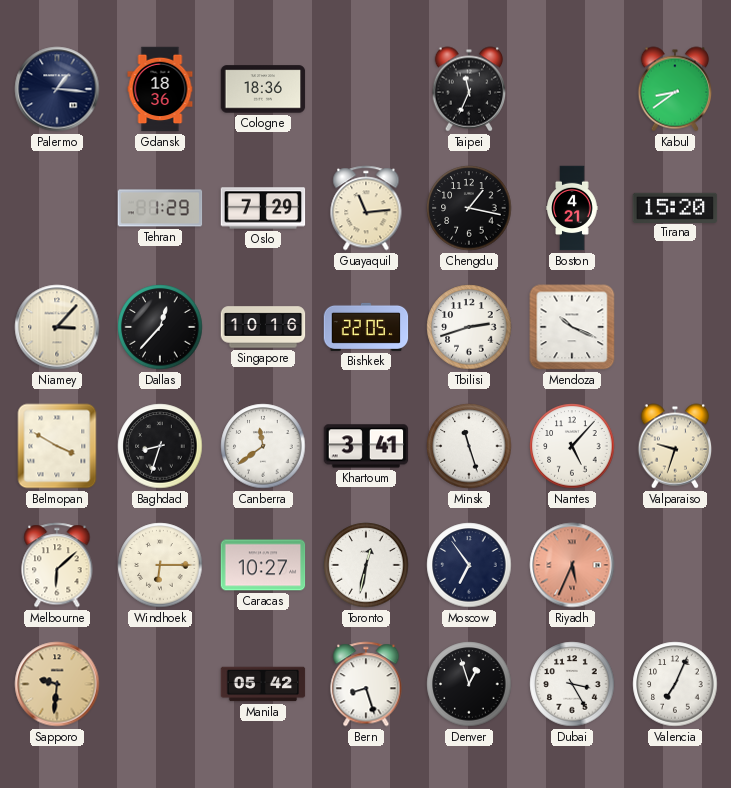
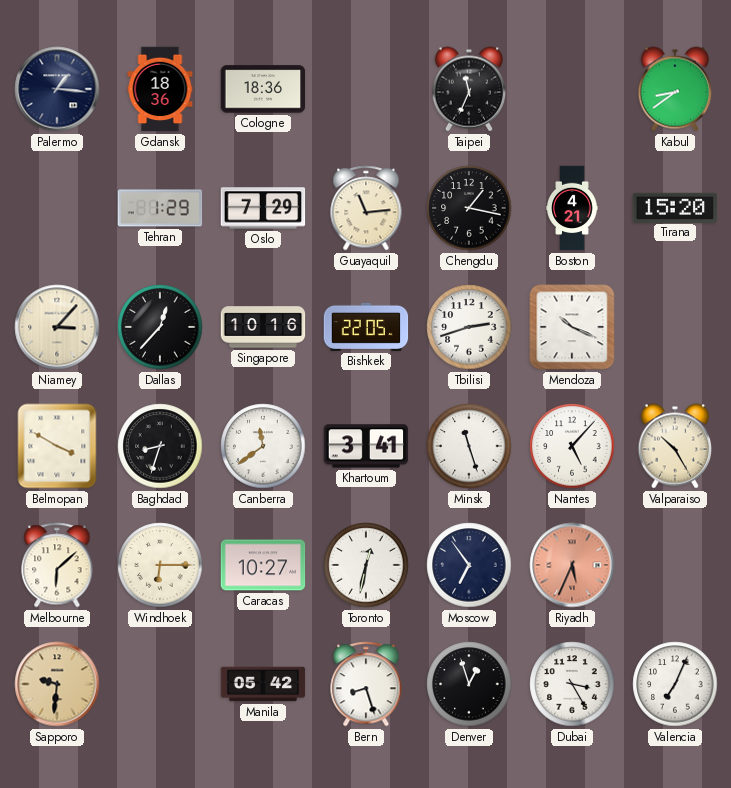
Valparaiso: 9:33 -> 10:25
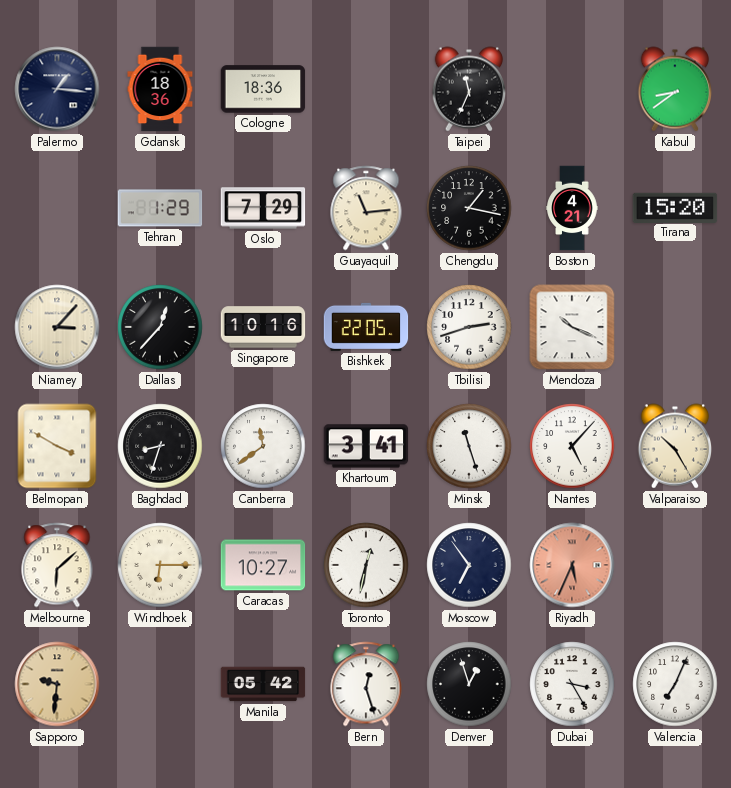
Bern: 8:27 -> 12:27
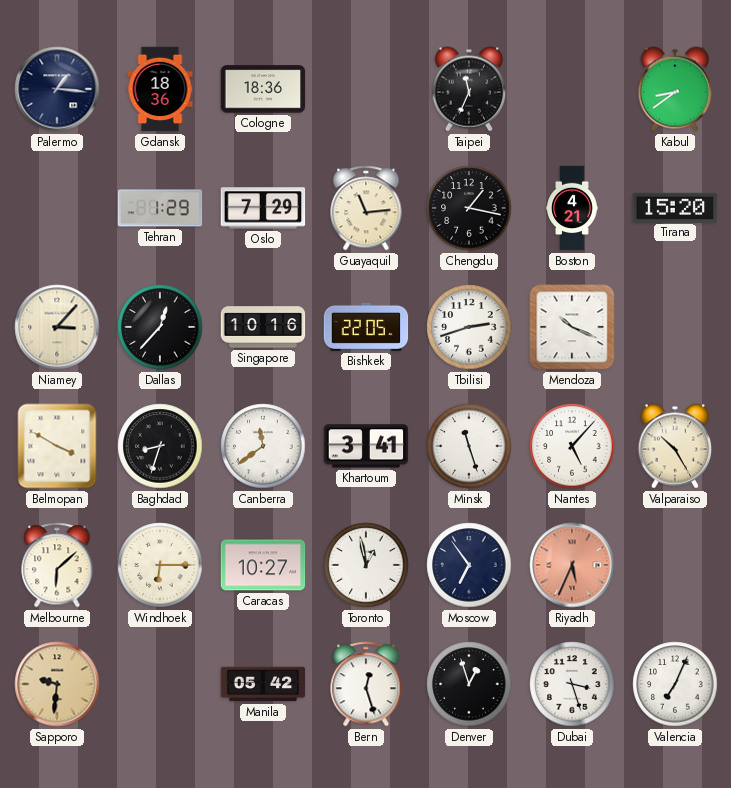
Toronto: 12:32 -> 12:58
Dubai: 3:25 -> 3:27
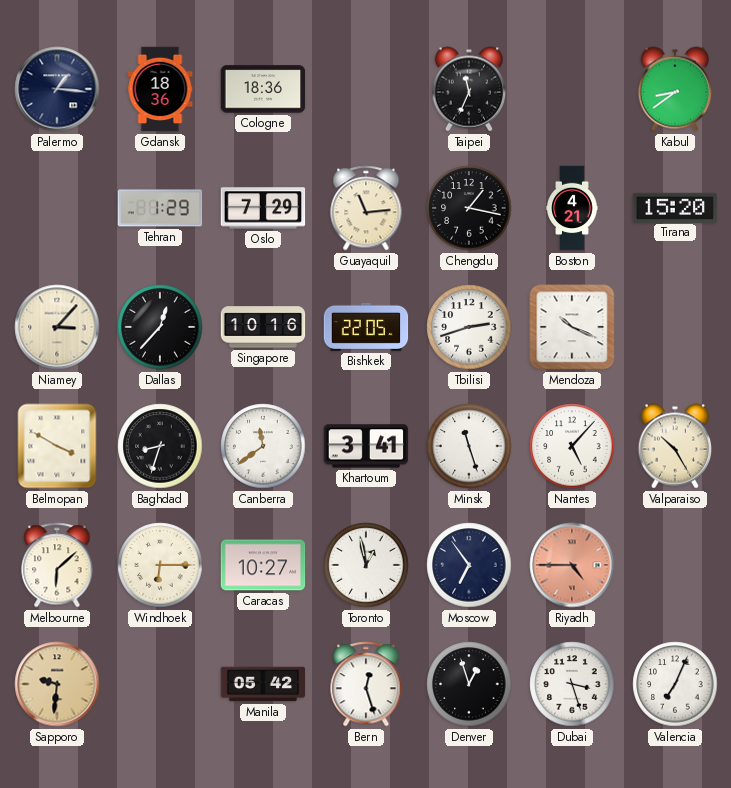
Riyadh: 5:34 -> 4:45
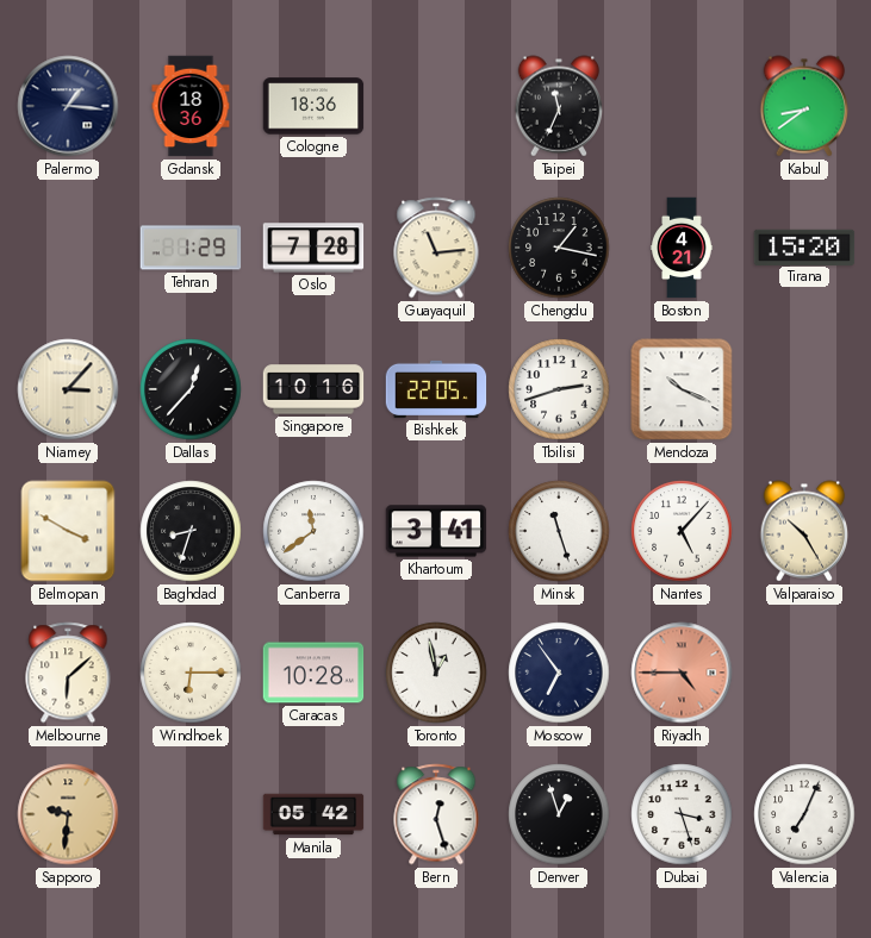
Oslo: 7:29 -> 7:28
Caracas: 10:27 -> 10:28
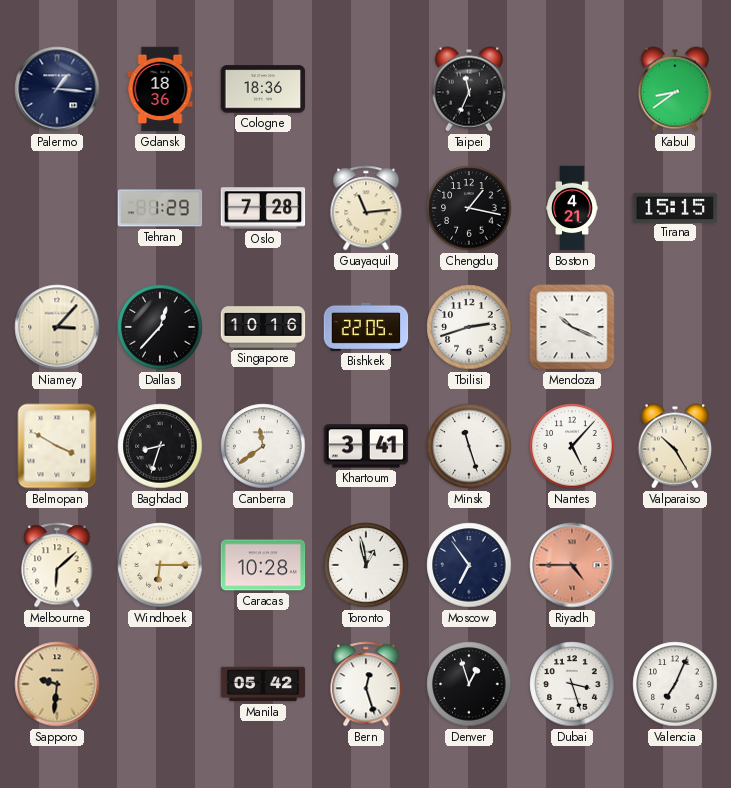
Tirana: 15:20 -> 15:15
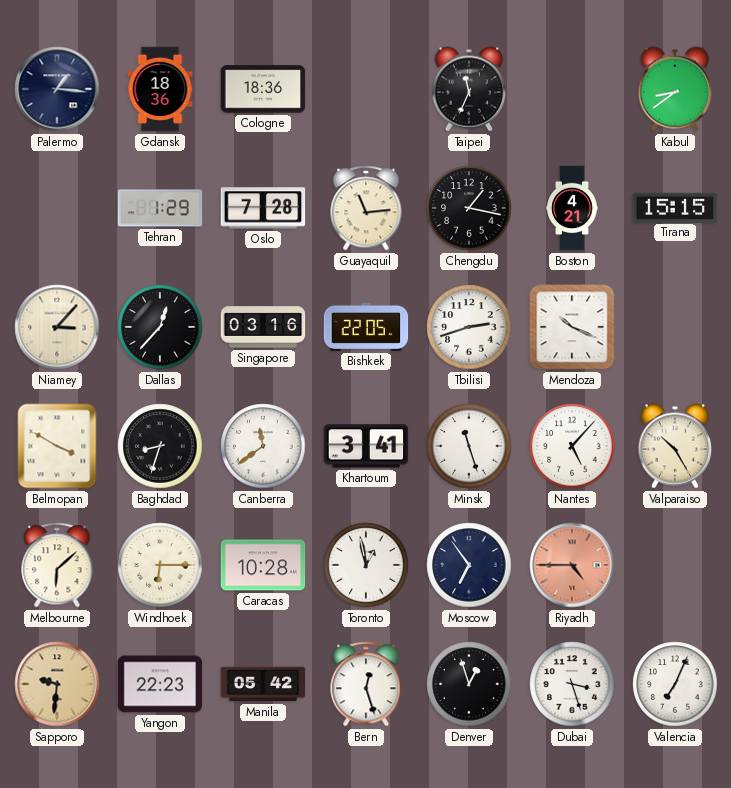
Singapore: 10:16 -> 03:16
Yangon: none -> 22:23
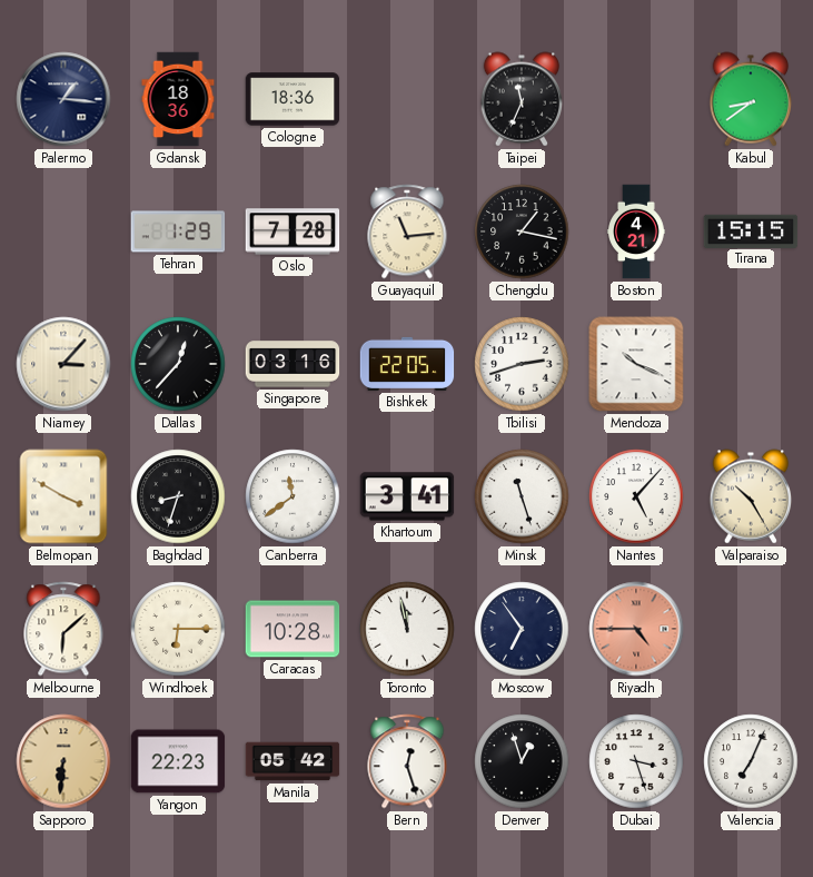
Toronto: 12:58 -> 11:58
Sapporo: 9:31 -> 6:31
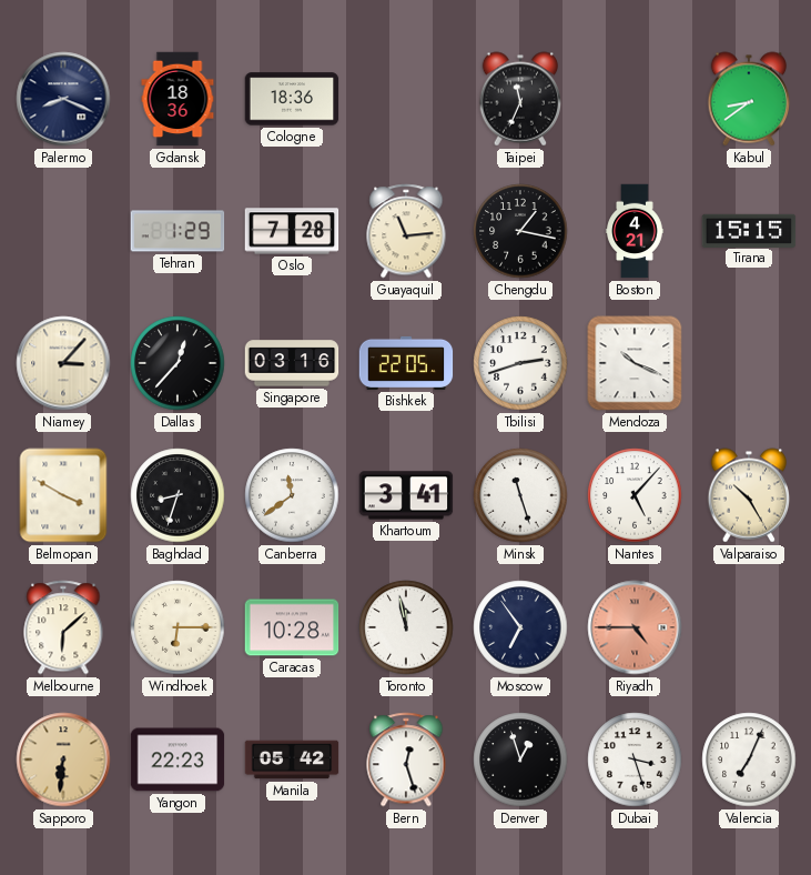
Palermo: 1:16 -> 8:19
